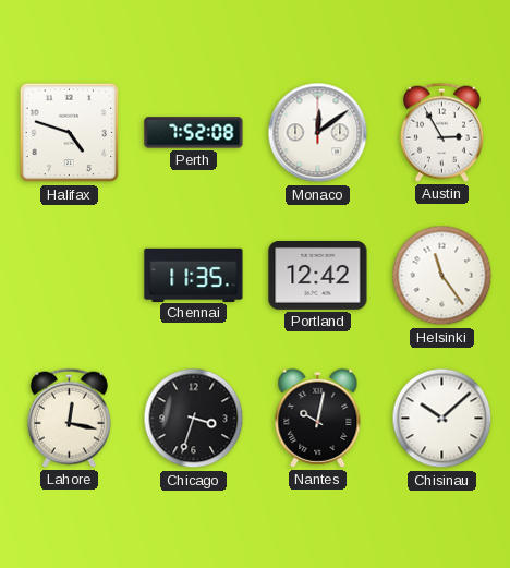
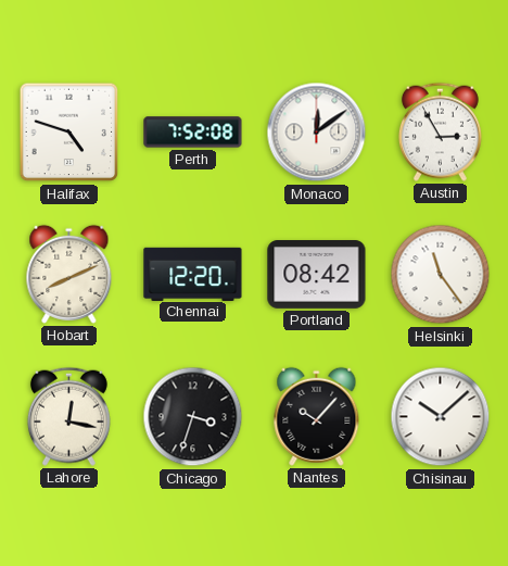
Hobart: none -> 8:11
Chennai: 11:35 -> 12:20
Portland: 12:42 -> 08:42
Nantes: 10:02 -> 10:07
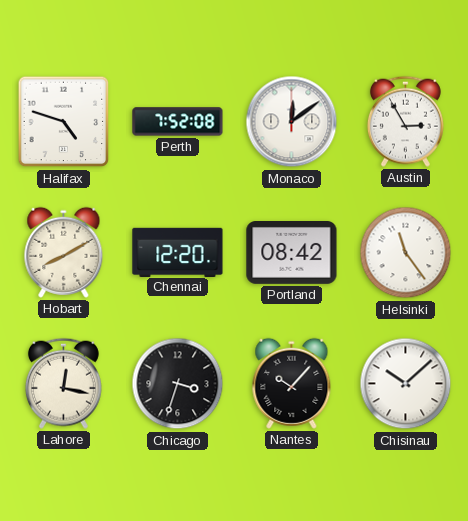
Hobart: 8:11 -> 8:10
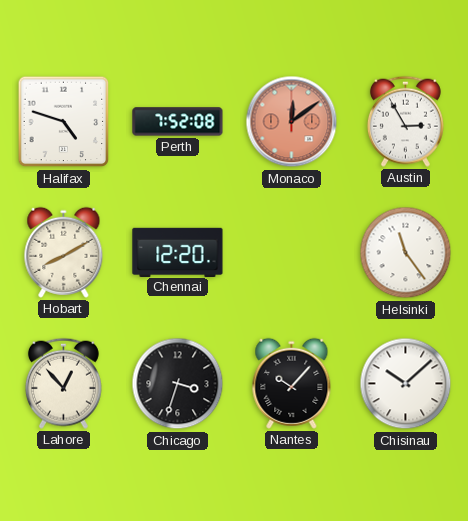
Monaco dial: white -> salmon
Portland: 08:42 -> none
Lahore: 12:17 -> 12:53
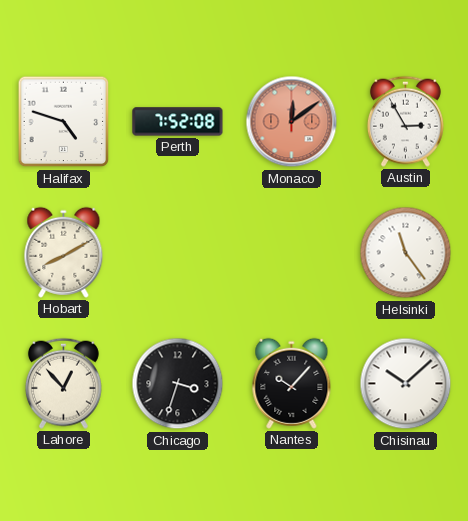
Chennai: 12:20 -> none
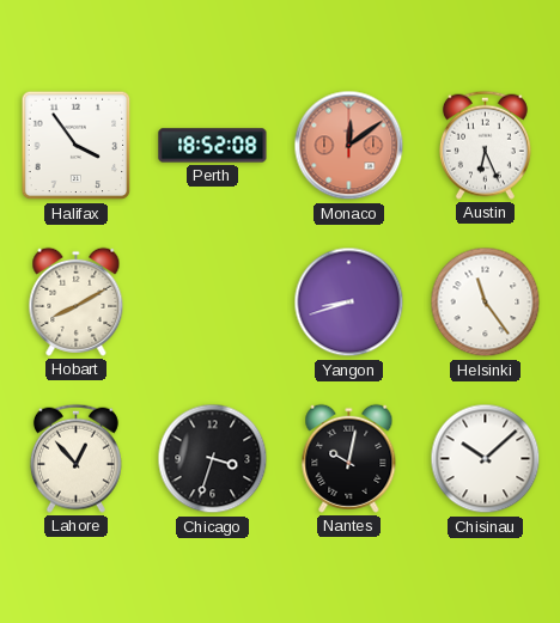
Halifax: 4:48 -> 3:54
Perth: 7:52 -> 18:52
Austin: 2:55 -> 6:26
Yangon: none -> 8:42
Nantes: 10:07 -> 10:02
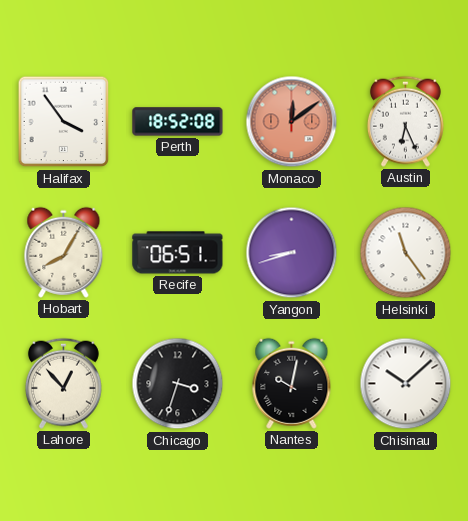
Hobart: 8:10 -> 8:05
Recife: none -> 06:51
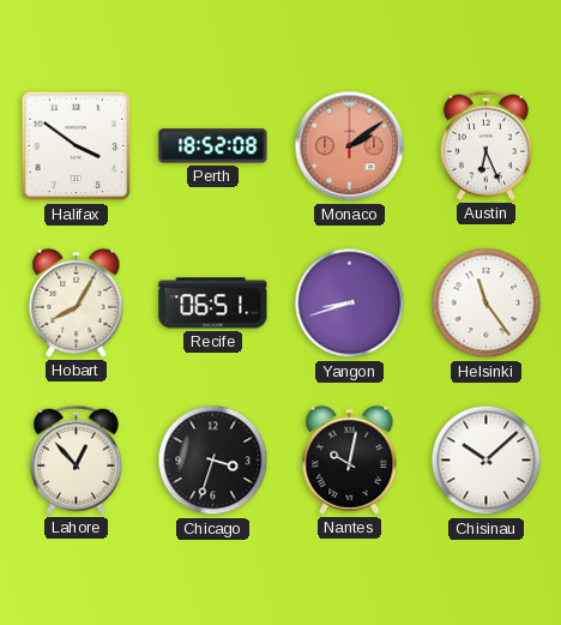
Halifax: 3:54 -> 3:51
Monaco: 12:09 -> 2:09
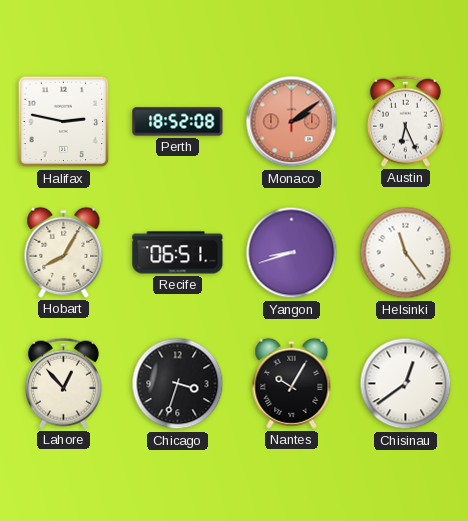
Halifax: 3:51 -> 2:47
Nantes: 10:02 -> 10:05
Chisinau: 10:08 -> 12:39
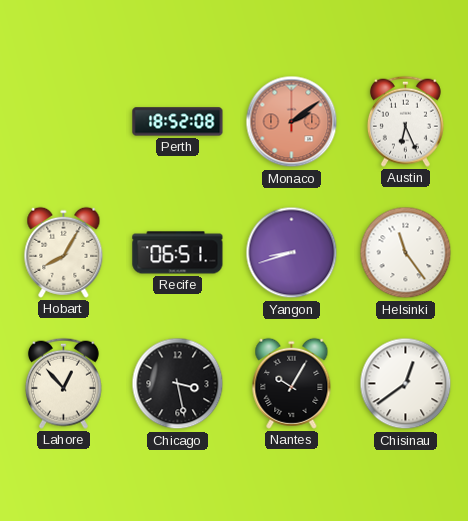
Halifax: 2:47 -> none
Chicago: 3:33 -> 3:28
